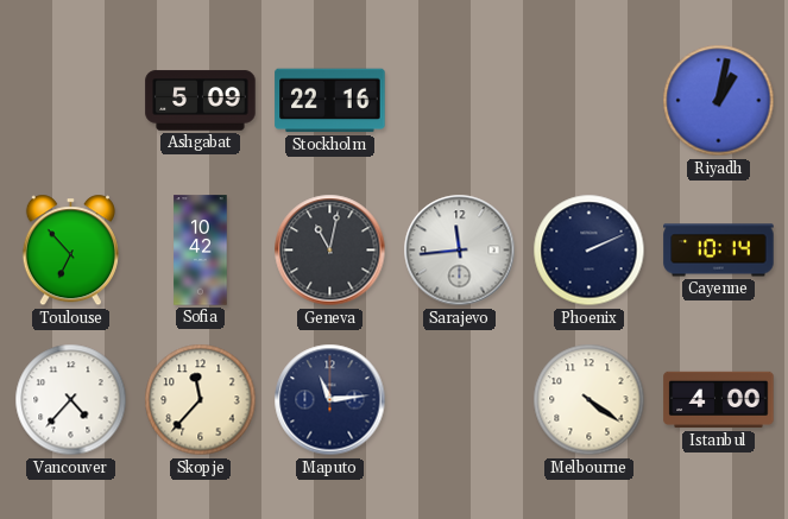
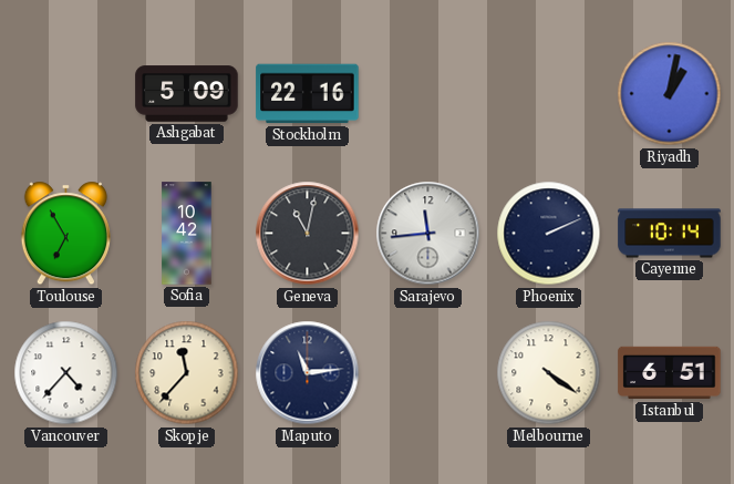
Toulouse: 6:53 -> 6:55
Istanbul: 4:00 -> 6:51
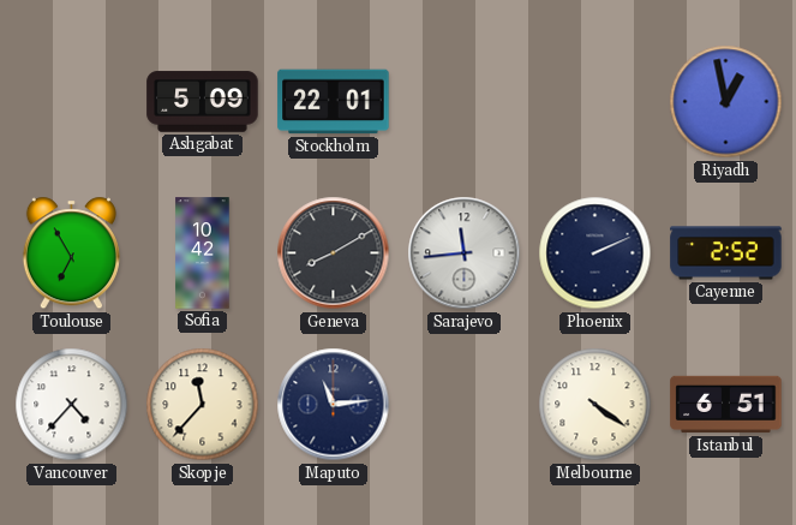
Stockholm: 22:16 -> 22:01
Riyadh: 1:02 -> 12:58
Geneva: 11:02 -> 8:10
Cayenne: 10:14 -> 2:52
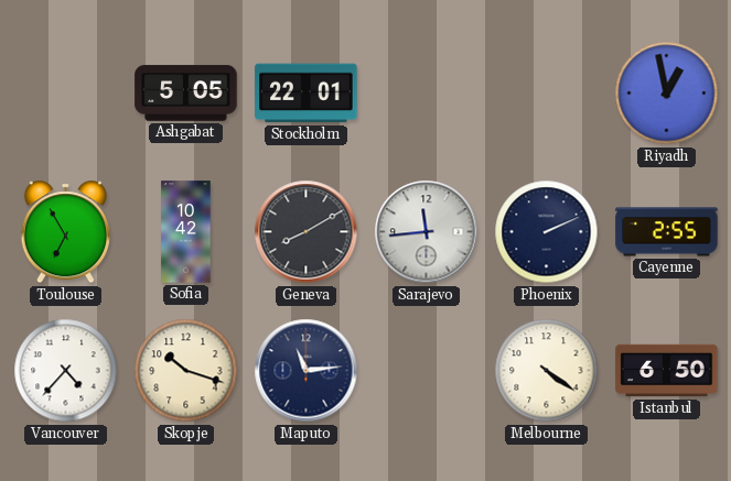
Ashgabat: 5:09 -> 5:05
Cayenne: 2:52 -> 2:55
Skopje: 11:37 -> 10:18
Istanbul: 6:51 -> 6:50
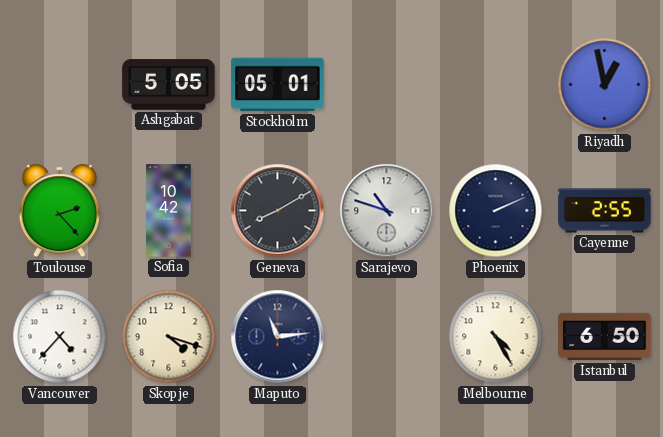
Stockholm: 22:01 -> 05:01
Toulouse: 6:55 -> 2:23
Sarajevo: 11:44 -> 10:48
Skopje: 10:18 -> 4:18
Melbourne: 4:21 -> 4:25
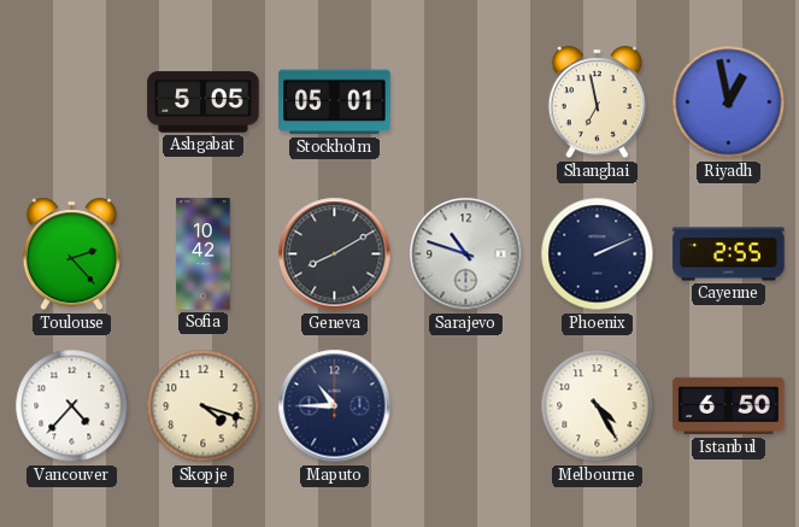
Shanghai: none -> 6:58
Maputo: 11:14 -> 10:45
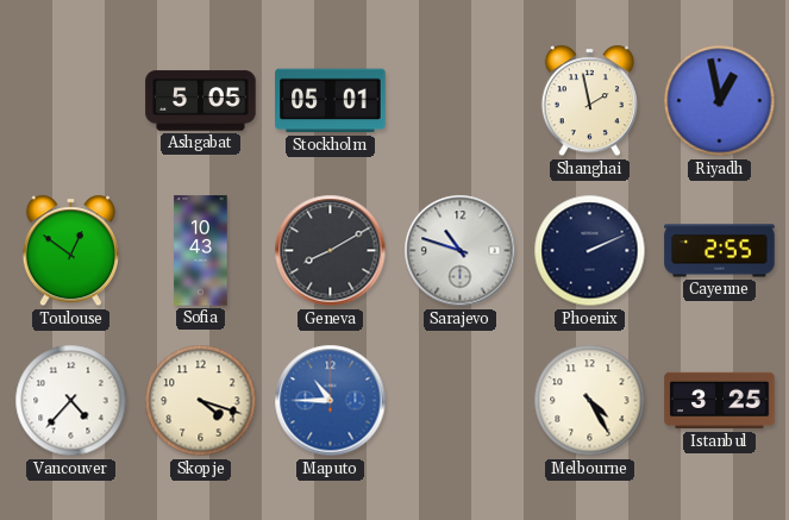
Shanghai: 6:58 -> 1:58
Toulouse: 2:23 -> 12:51
Sofia: 10:42 -> 10:43
Maputo dial: navy -> blue
Istanbul: 6:50 -> 3:25
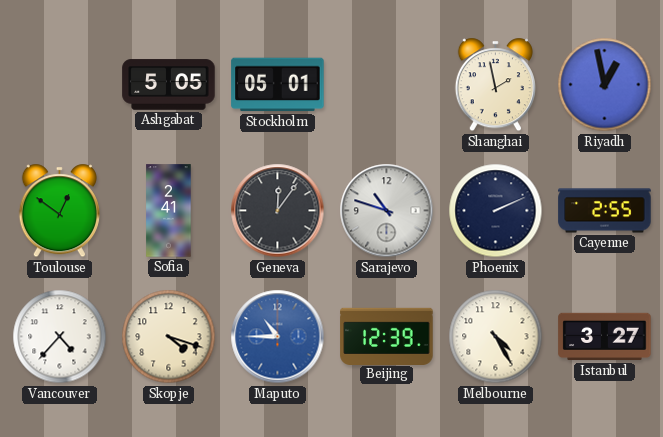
Sofia: 10:43 -> 2:41
Geneva: 8:10 -> 12:06
Beijing: none -> 12:39
Istanbul: 3:25 -> 3:27
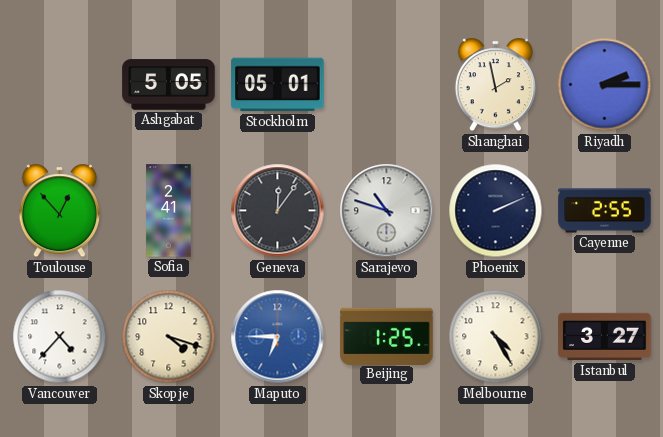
Riyadh: 12:58 -> 2:15
Toulouse: 12:51 -> 12:53
Maputo: 10:45 -> 6:45
Beijing: 12:39 -> 1:25
